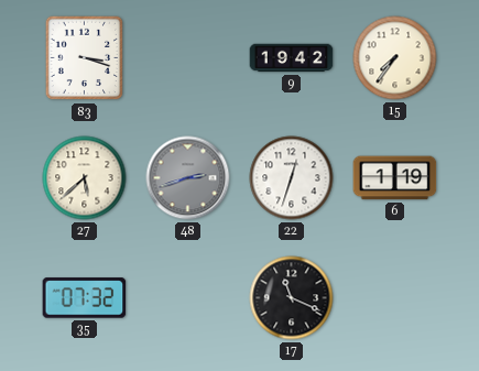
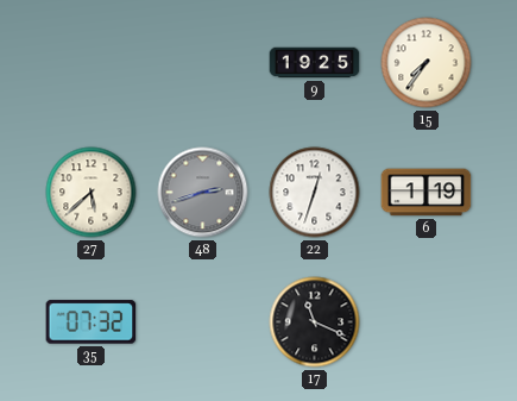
83: 3:18 -> none
9: 19:42 -> 19:25
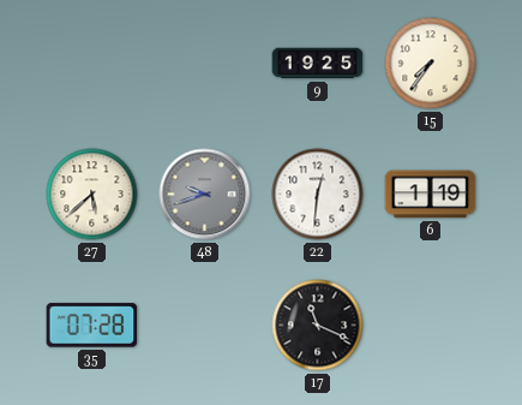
48: 2:42 -> 9:42
22: 12:33 -> 12:31
35: 07:32 -> 07:28
